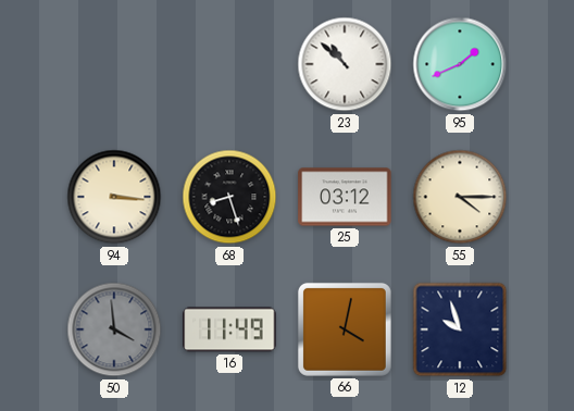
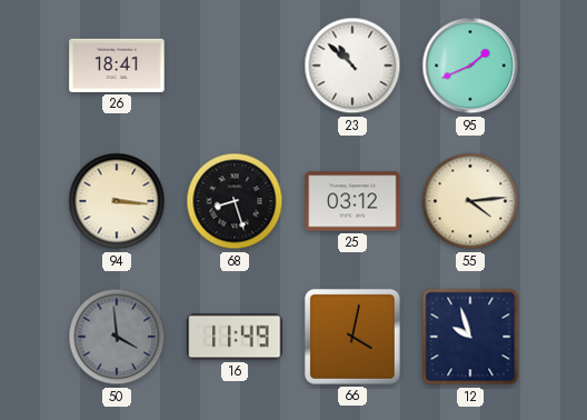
26: none -> 18:41
55: 4:15 -> 4:14
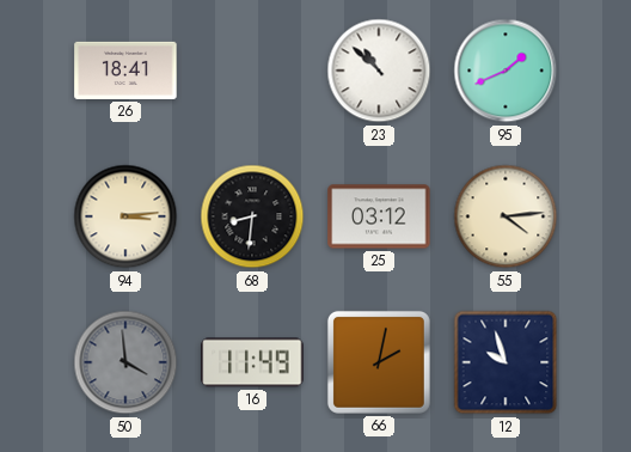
94: 3:16 -> 3:14
68: 8:27 -> 8:31
66: 4:02 -> 2:02
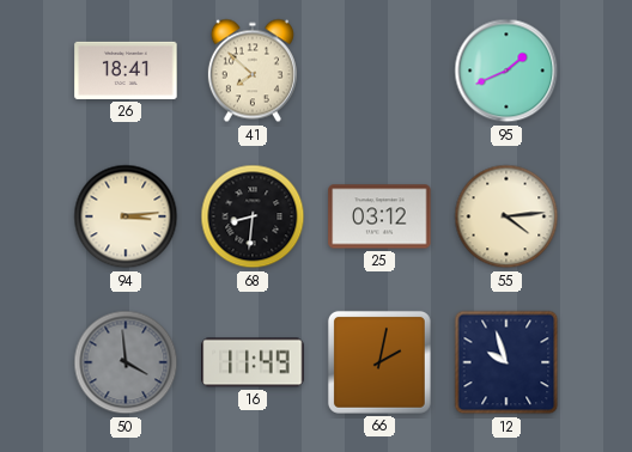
41: none -> 7:52
23: 10:52 -> none
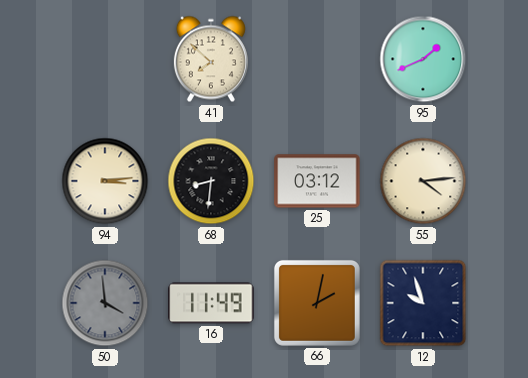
26: 18:41 -> none
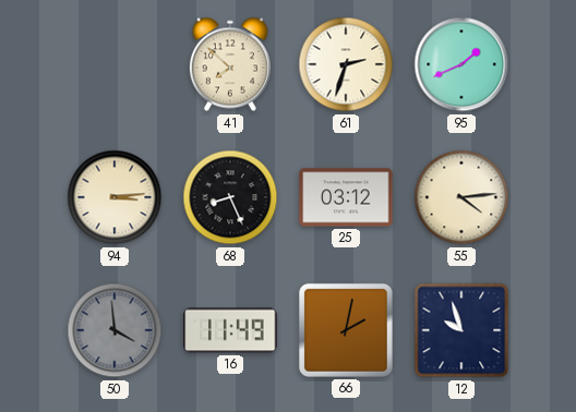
61: none -> 2:33
68: 8:31 -> 8:26
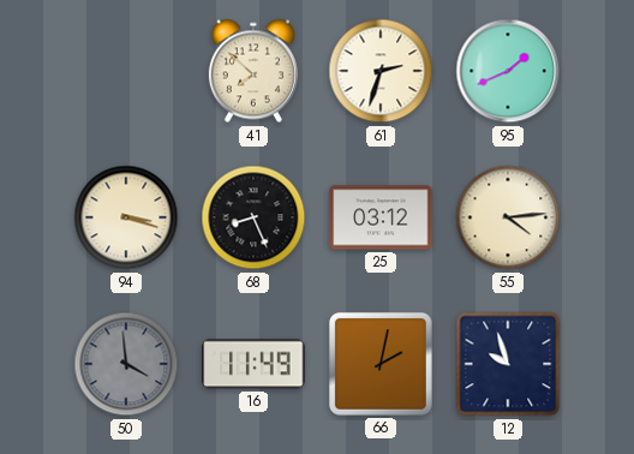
94: 3:14 -> 3:18
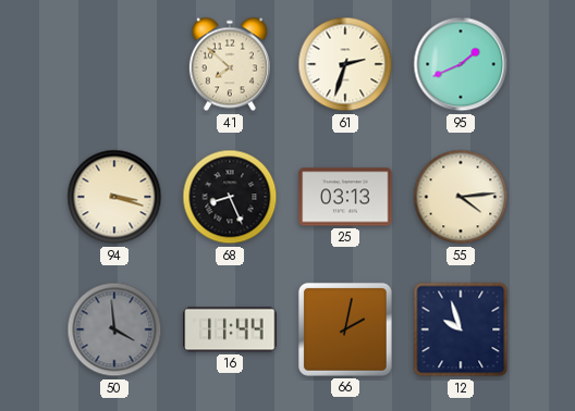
25: 03:12 -> 03:13
16: 11:49 -> 11:44
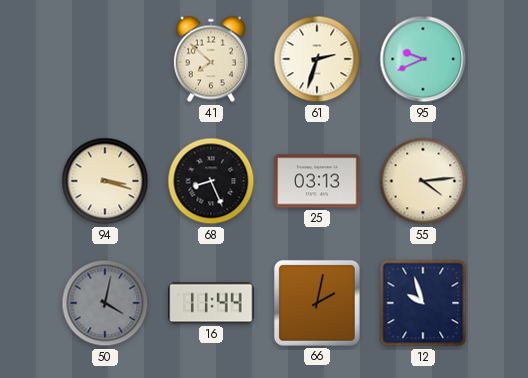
95: 1:41 -> 9:41
50: 3:59 -> 4:02
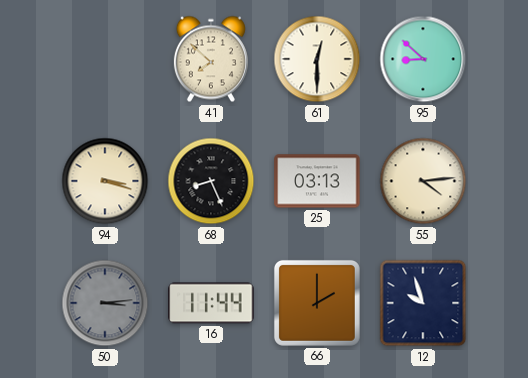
61: 2:33 -> 12:30
95: 9:41 -> 8:52
50: 4:02 -> 3:14
66: 2:02 -> 2:00
